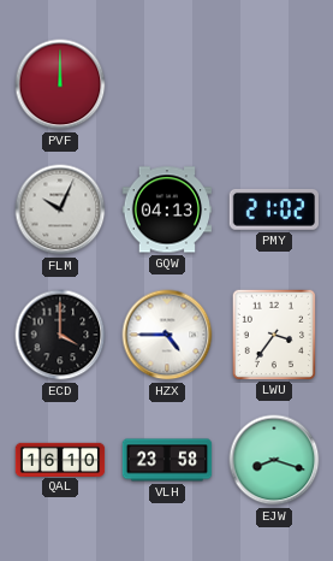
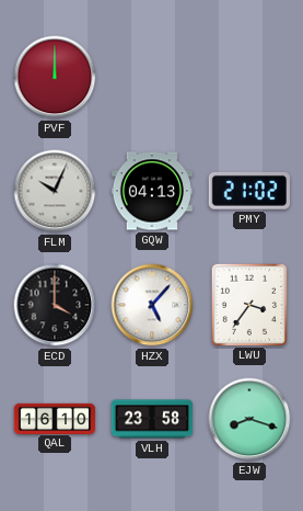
HZX: 4:45 -> 5:07
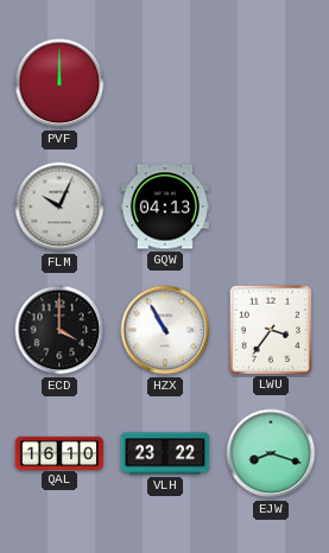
PMY: 21:02 -> none
HZX: 5:07 -> 10:55
VLH: 23:58 -> 23:22
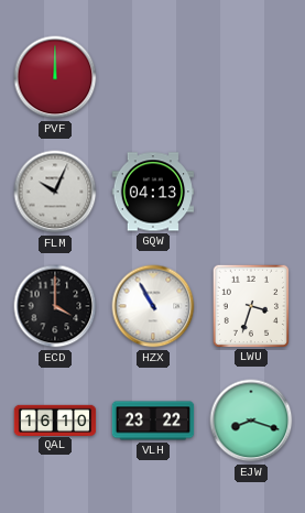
LWU: 3:36 -> 3:33
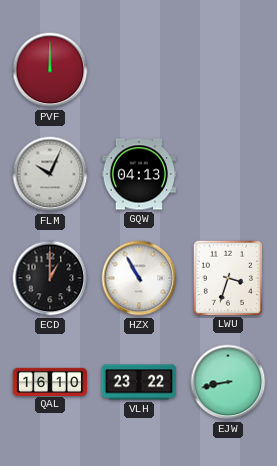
ECD: 4:00 -> 1:00
EJW: 8:18 -> 8:43
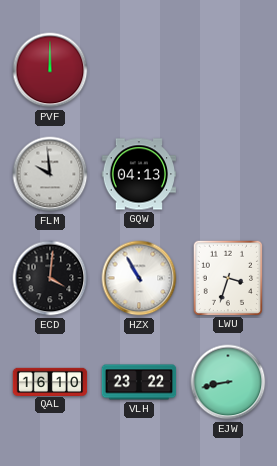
FLM: 10:04 -> 9:59
ECD: 1:00 -> 4:01
